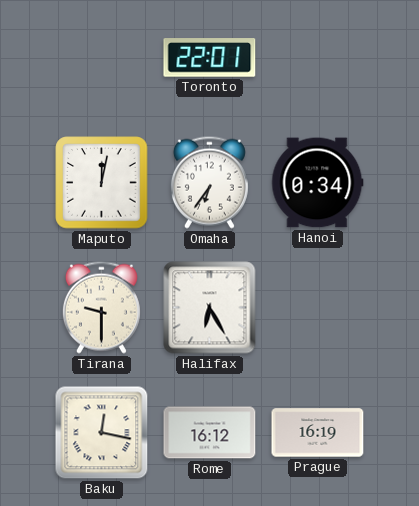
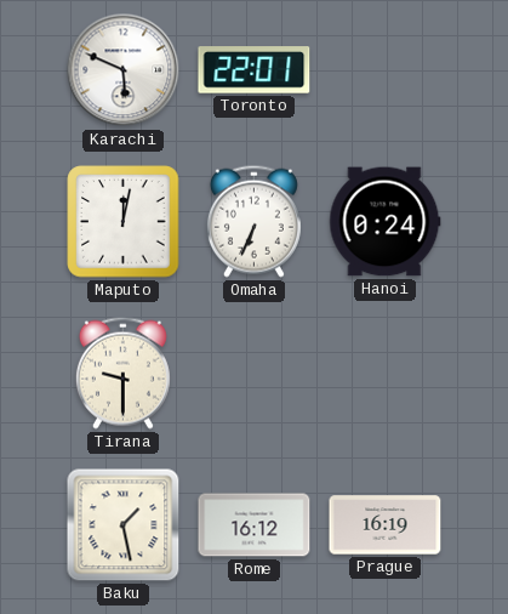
Karachi: none -> 5:49
Omaha: 6:36 -> 6:34
Hanoi: 0:34 -> 0:24
Halifax: 6:25 -> none
Baku: 12:17 -> 1:28
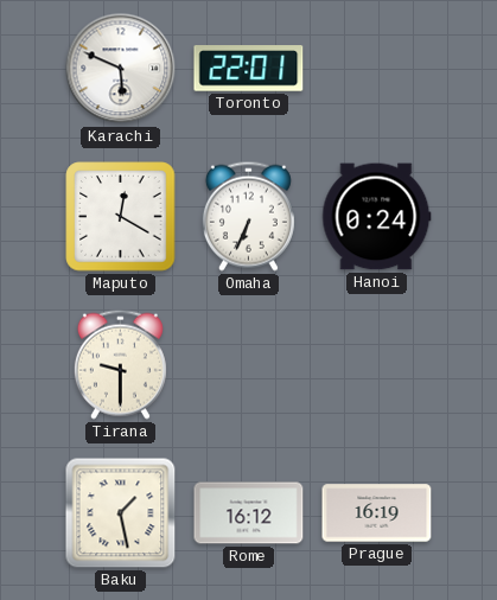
Maputo: 12:02 -> 12:20
